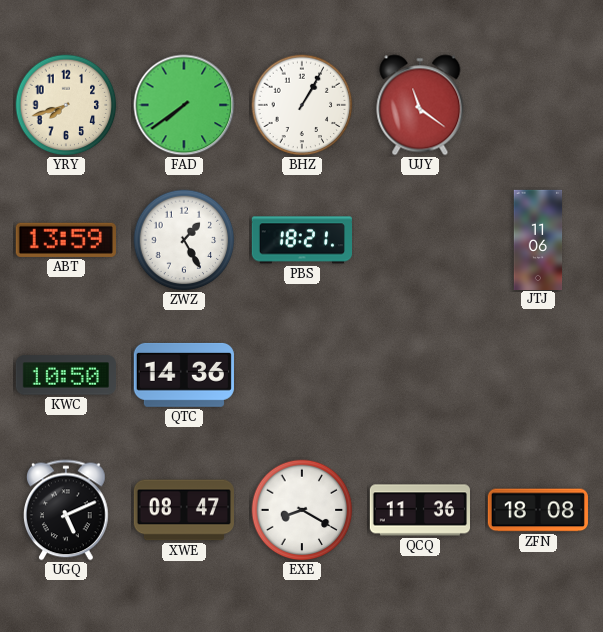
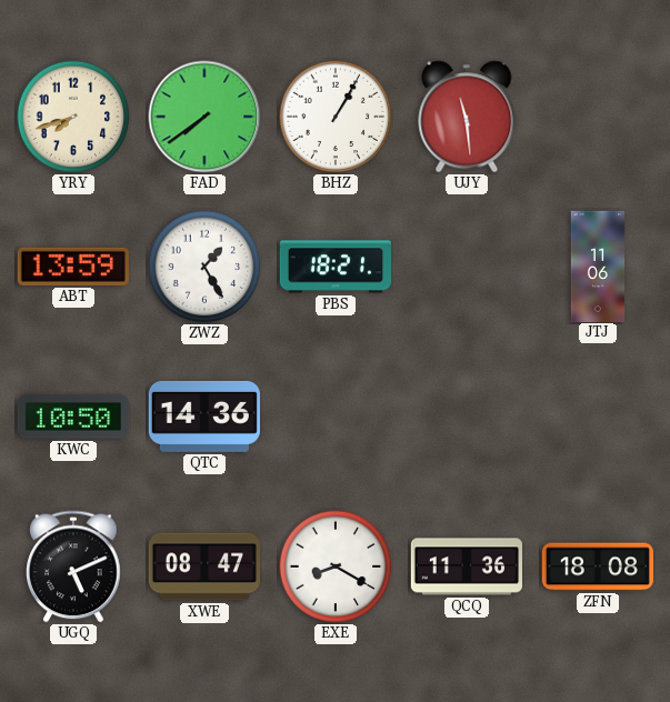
UJY: 11:21 -> 11:29
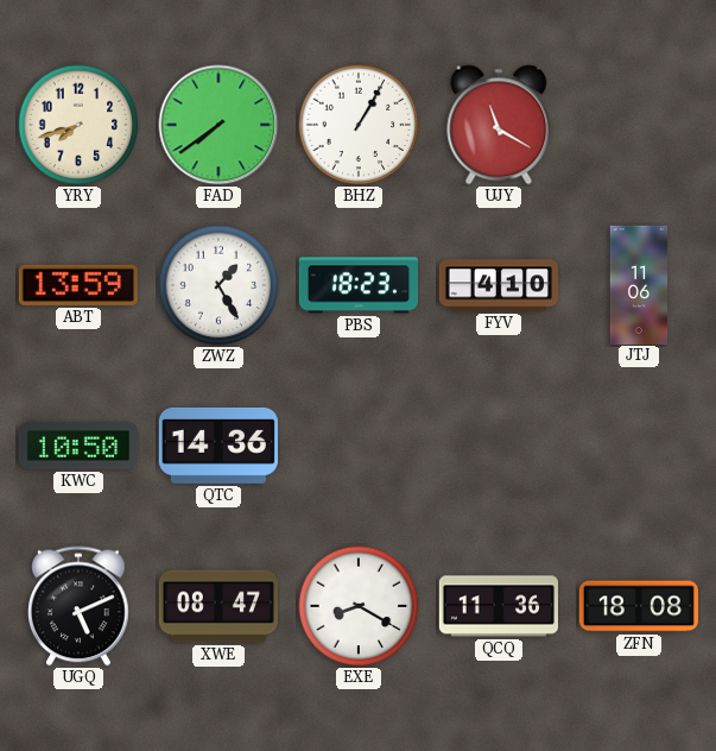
UJY: 11:29 -> 11:20
PBS: 18:21 -> 18:23
FYV: none -> 4:10
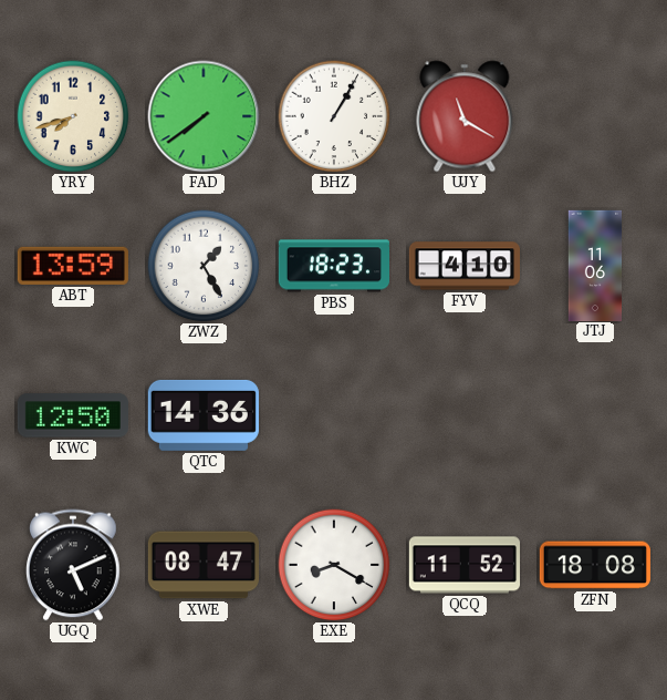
KWC: 10:50 -> 12:50
QCQ: 11:36 -> 11:52
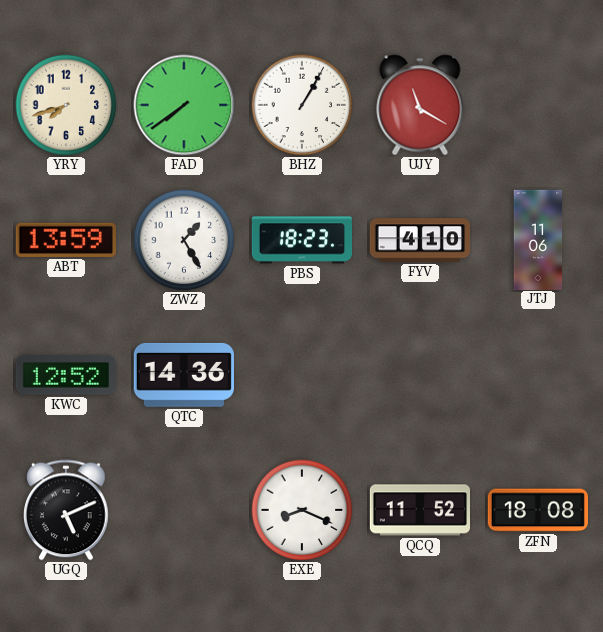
KWC: 12:50 -> 12:52
XWE: 08:47 -> none
EXE: 8:20 -> 8:19
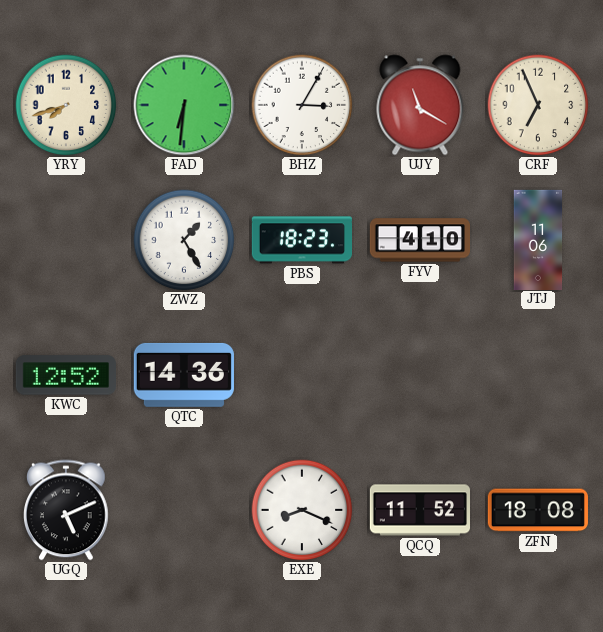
FAD: 7:39 -> 6:31
BHZ: 1:05 -> 3:05
CRF: none -> 6:56
ABT: 13:59 -> none
